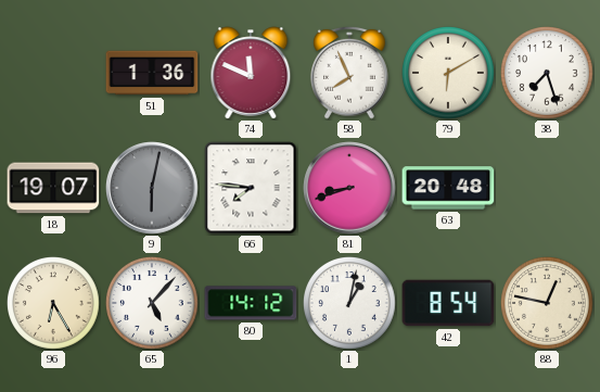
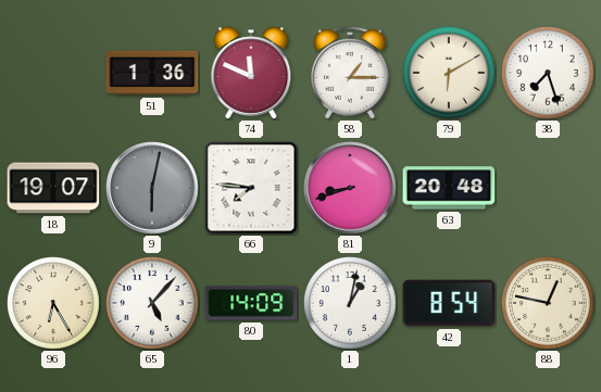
58: 7:56 -> 1:15
80: 14:12 -> 14:09
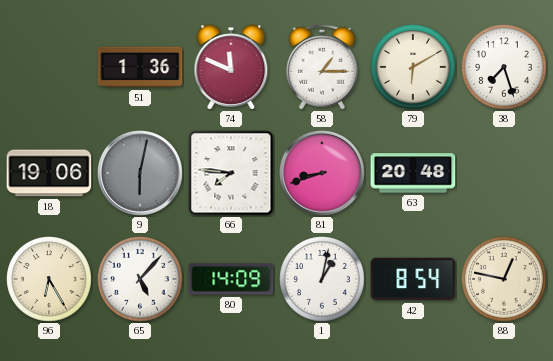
18: 19:07 -> 19:06
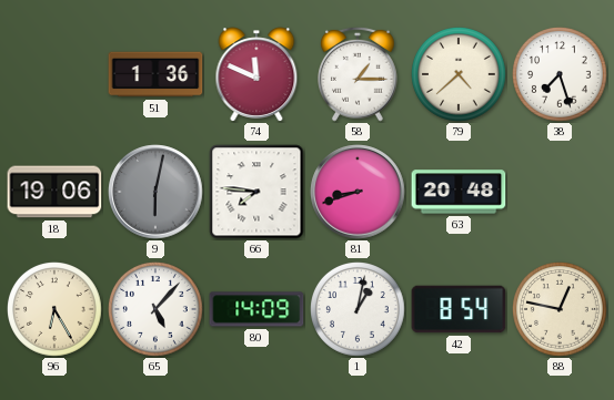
79: 6:10 -> 4:38
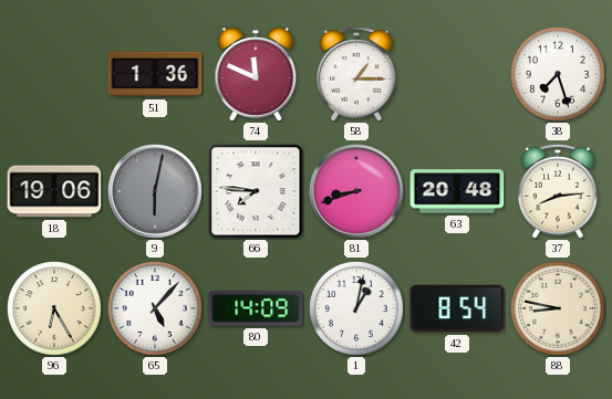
79: 4:38 -> none
37: none -> 8:14
88: 12:47 -> 8:47
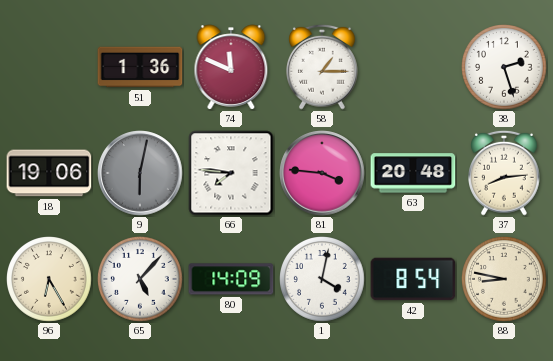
38: 7:27 -> 2:27
81: 8:42 -> 3:46
1: 1:02 -> 4:02
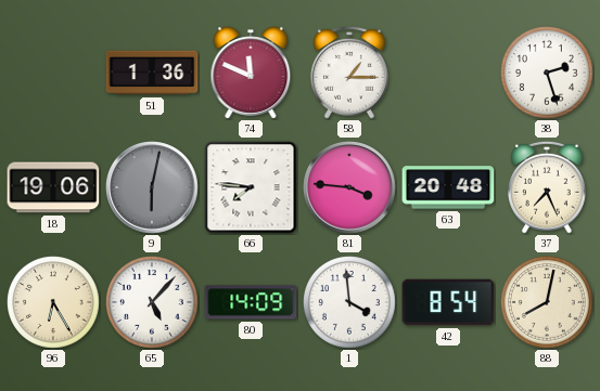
37: 8:14 -> 7:26
1: 4:02 -> 3:59
88: 8:47 -> 8:02
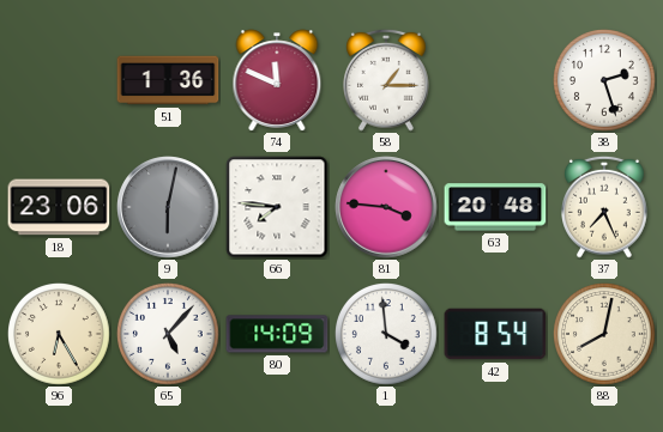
18: 19:06 -> 23:06
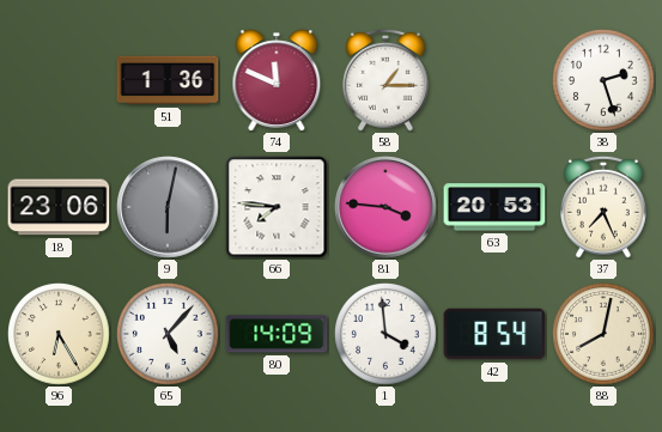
63: 20:48 -> 20:53
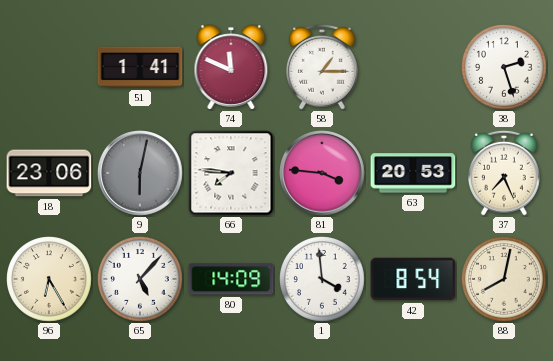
51: 1:36 -> 1:41
